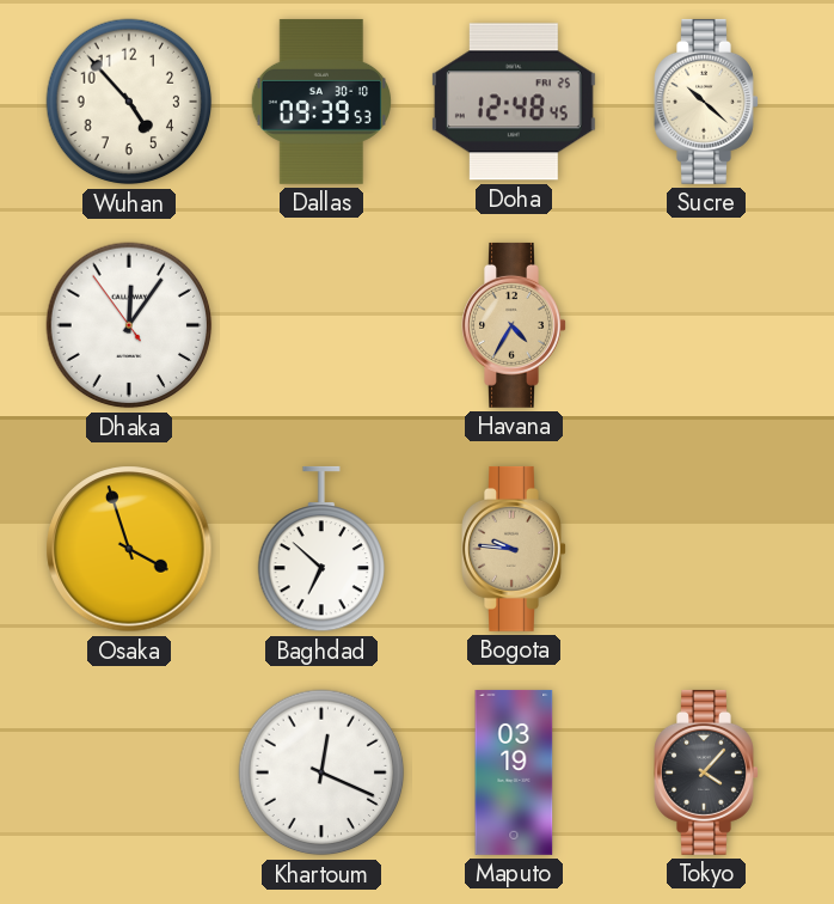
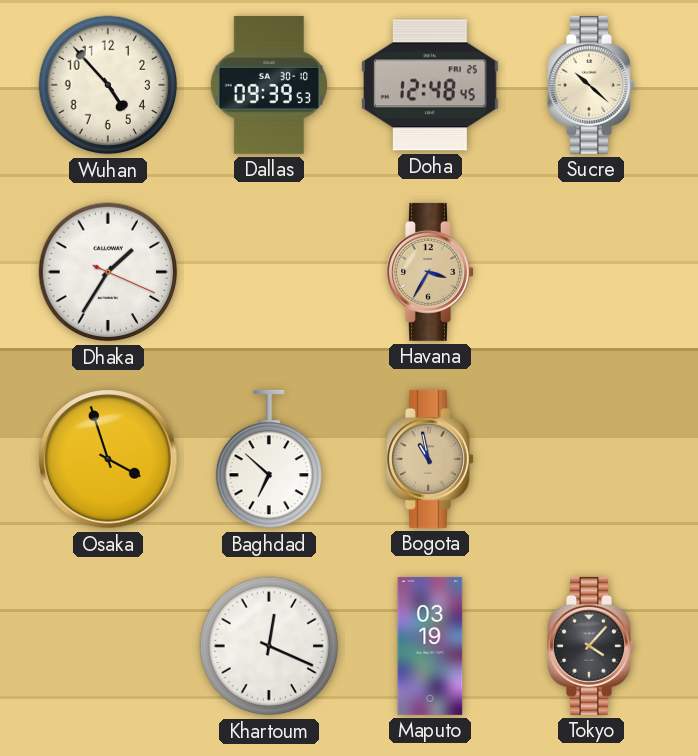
Dhaka: 12:05 -> 1:35
Havana: 4:35 -> 3:35
Bogota: 9:46 -> 10:58
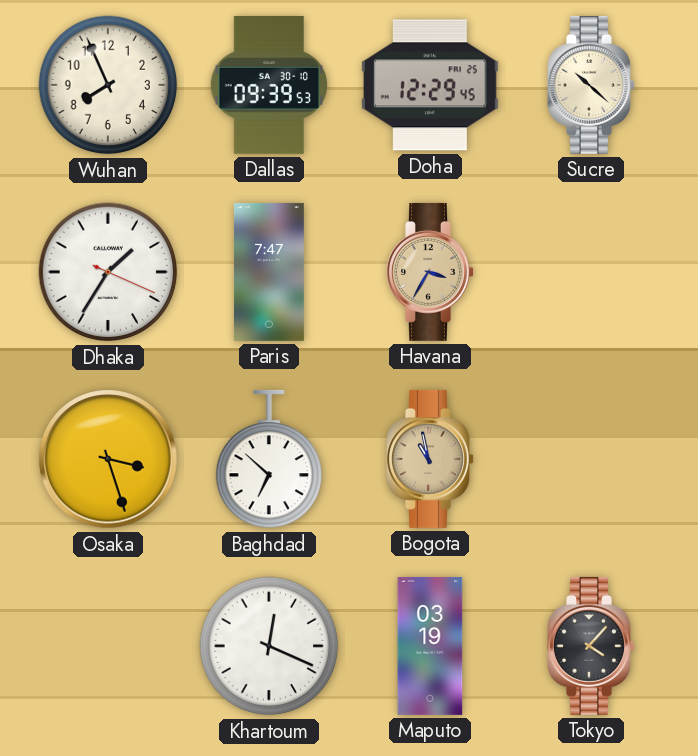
Wuhan: 4:53 -> 7:56
Doha: 12:48 -> 12:29
Paris: none -> 7:47
Osaka: 3:57 -> 3:27
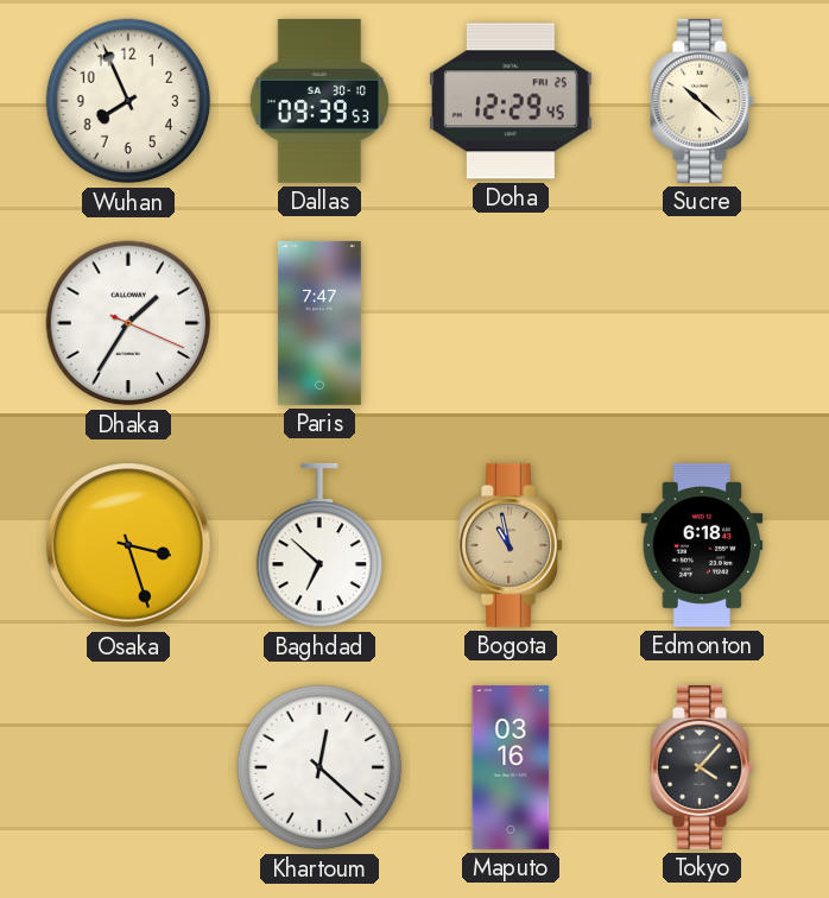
Havana: 3:35 -> none
Edmonton: none -> 6:18
Khartoum: 12:19 -> 12:22
Maputo: 03:19 -> 03:16
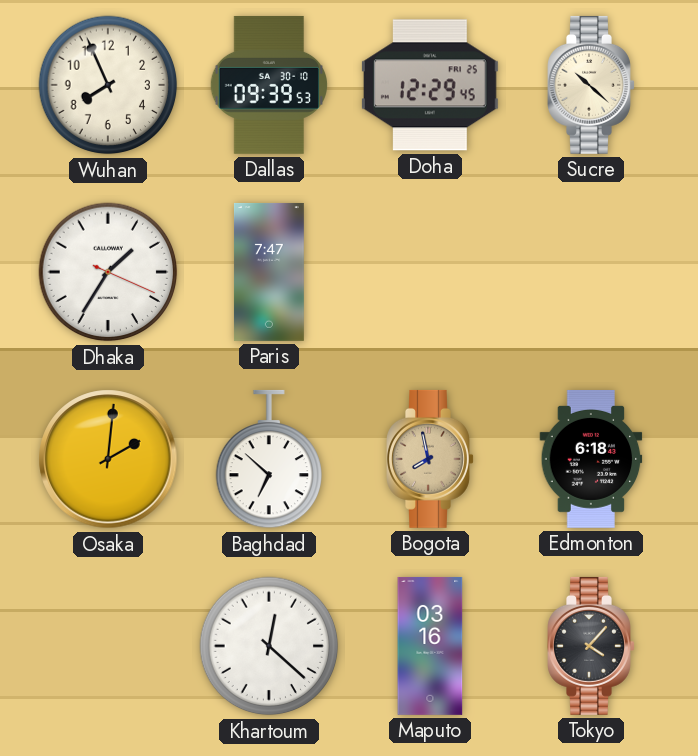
Osaka: 3:27 -> 2:01
Bogota: 10:58 -> 7:58
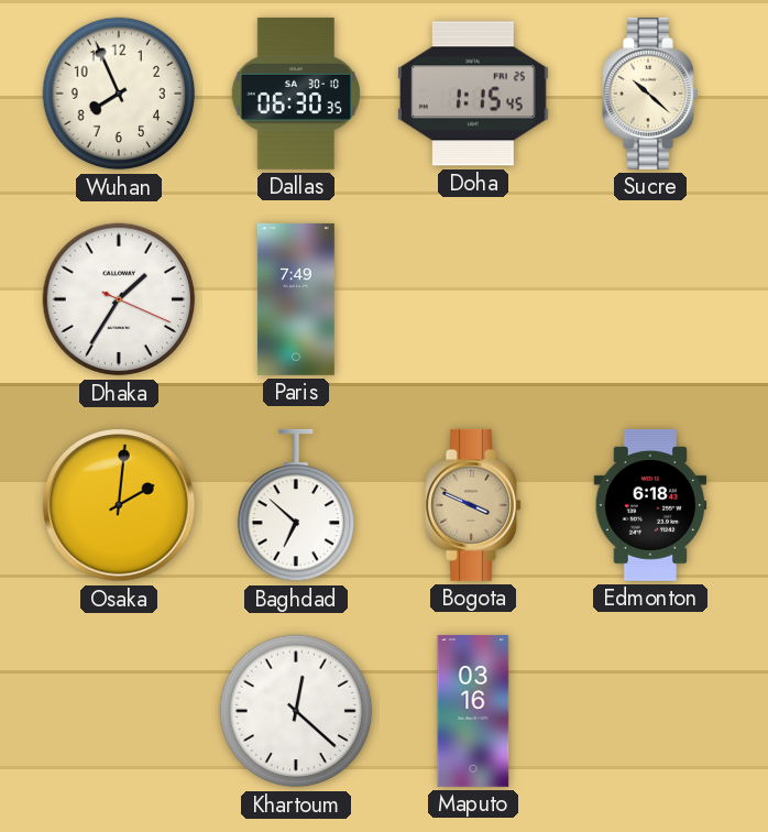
Dallas: 09:39 -> 06:30
Doha: 12:29 -> 1:15
Paris: 7:47 -> 7:49
Bogota: 7:58 -> 3:49
Tokyo: 4:07 -> none
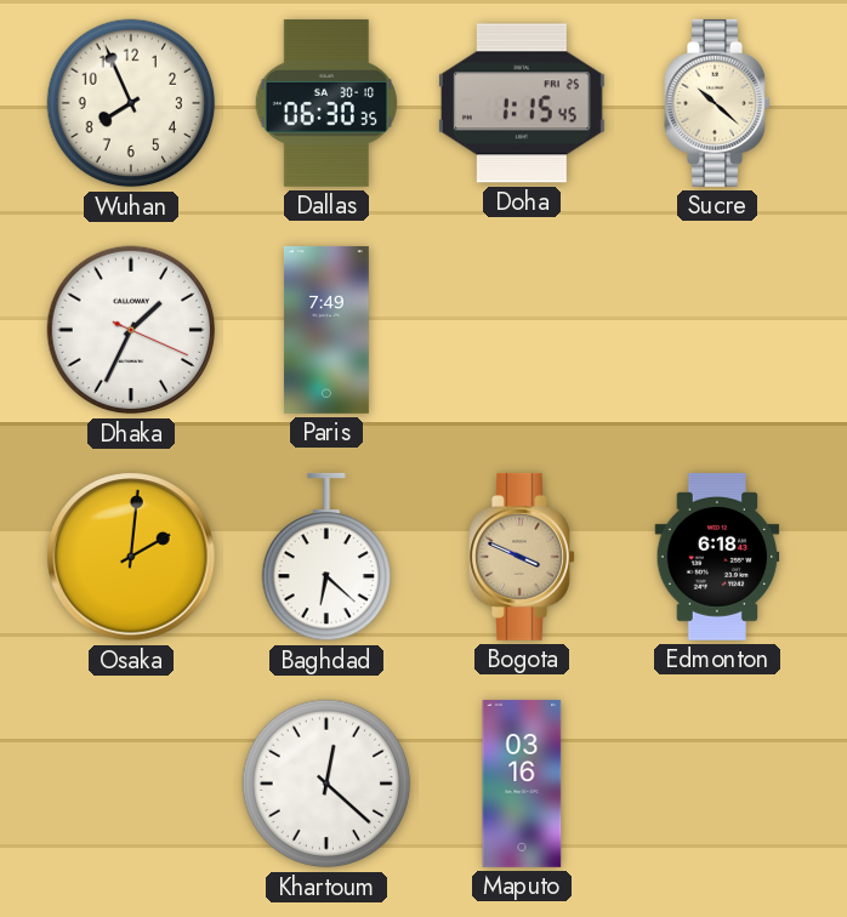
Dhaka: 1:35 -> 1:34
Baghdad: 6:52 -> 6:22
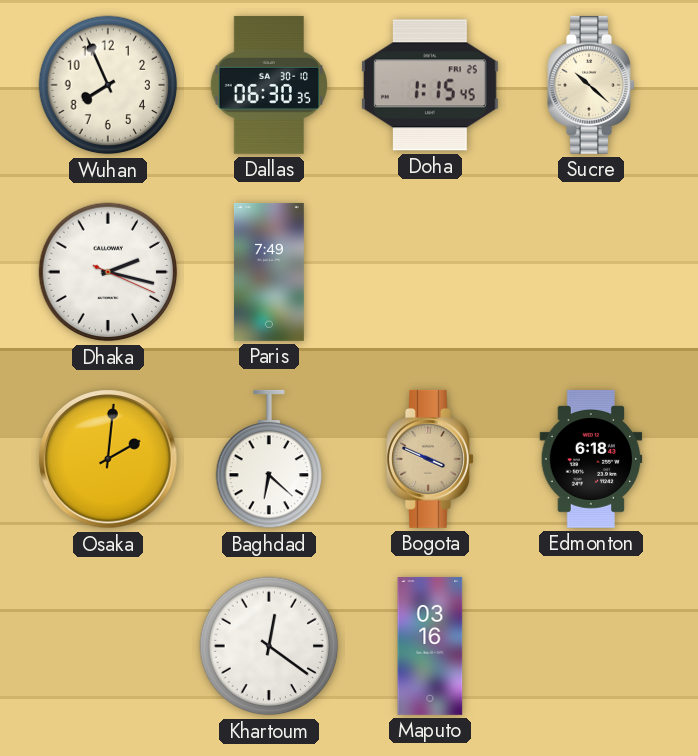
Dhaka: 1:34 -> 2:17
Khartoum: 12:22 -> 12:21
